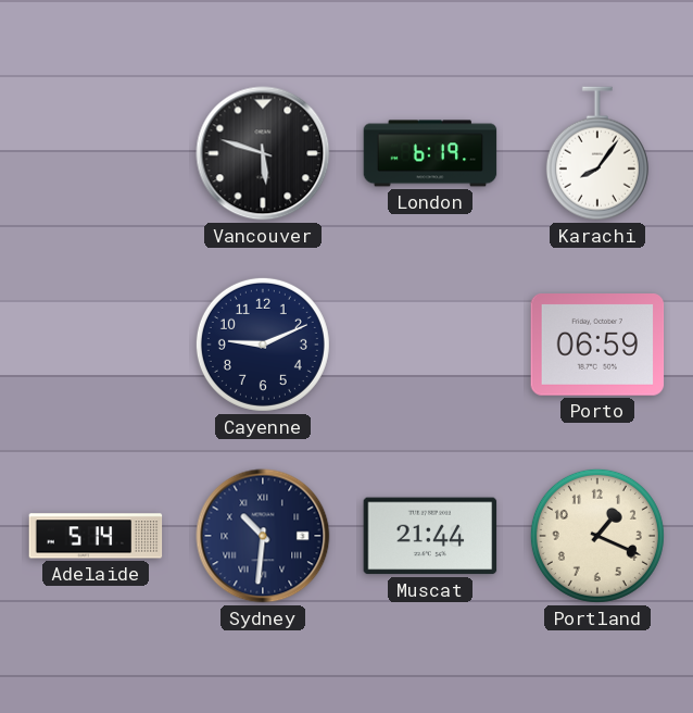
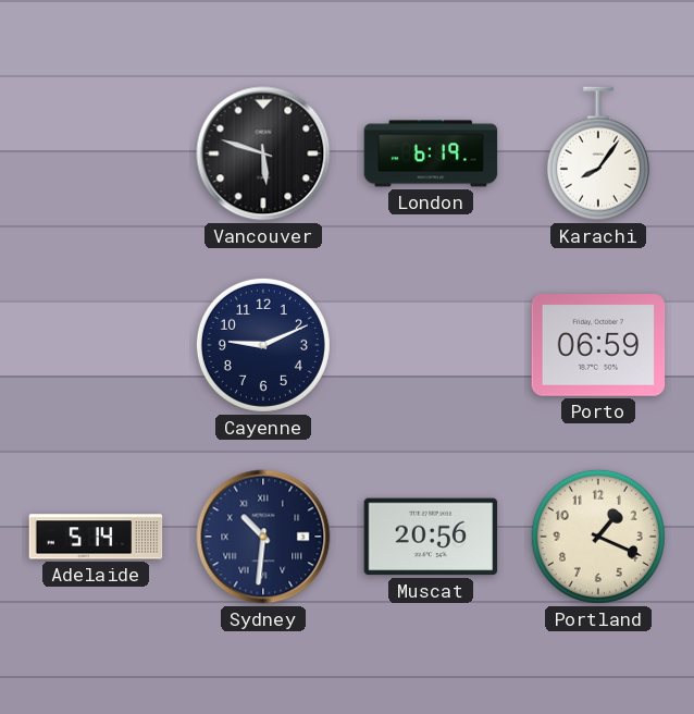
Muscat: 21:44 -> 20:56
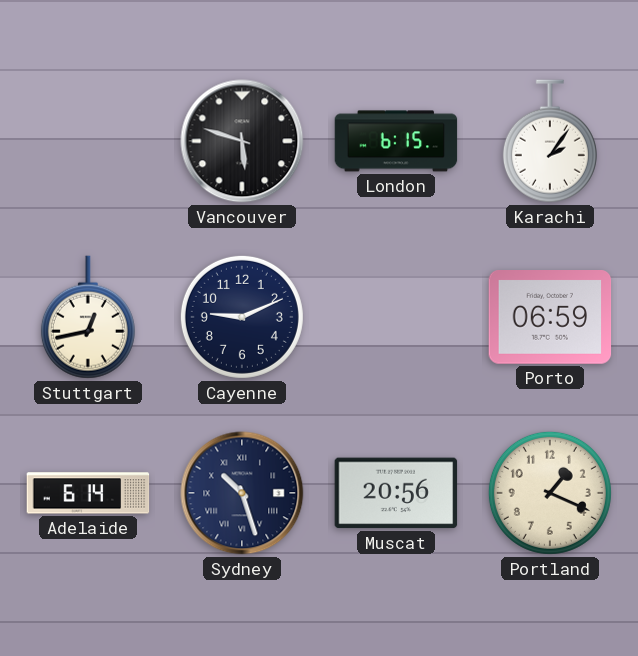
London: 6:19 -> 6:15
Karachi: 8:06 -> 2:06
Stuttgart: none -> 12:43
Adelaide: 5:14 -> 6:14
Sydney: 10:31 -> 10:27
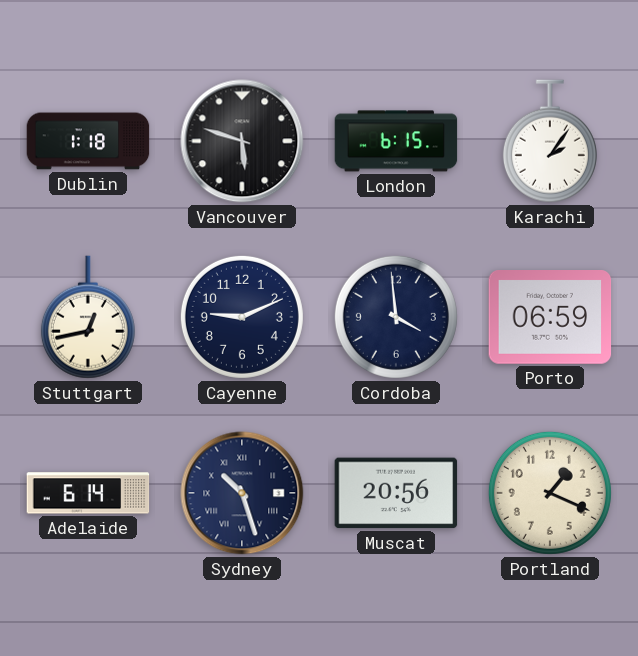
Dublin: none -> 1:18
Cordoba: none -> 3:59
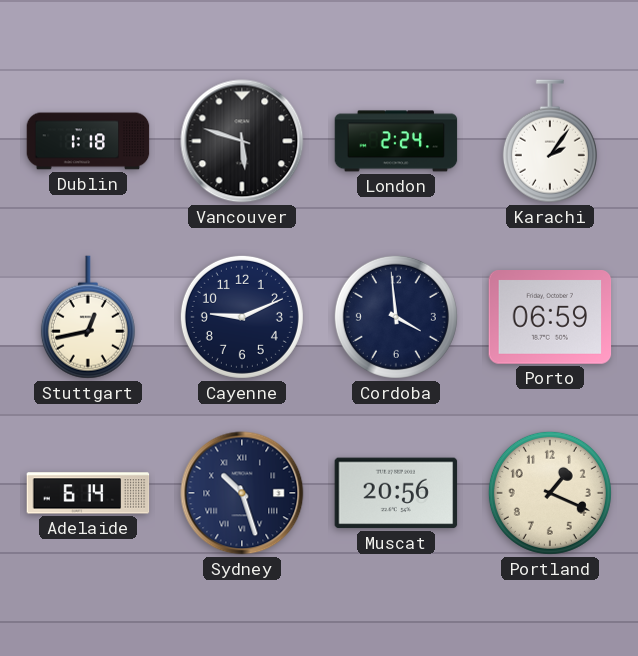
London: 6:15 -> 2:24
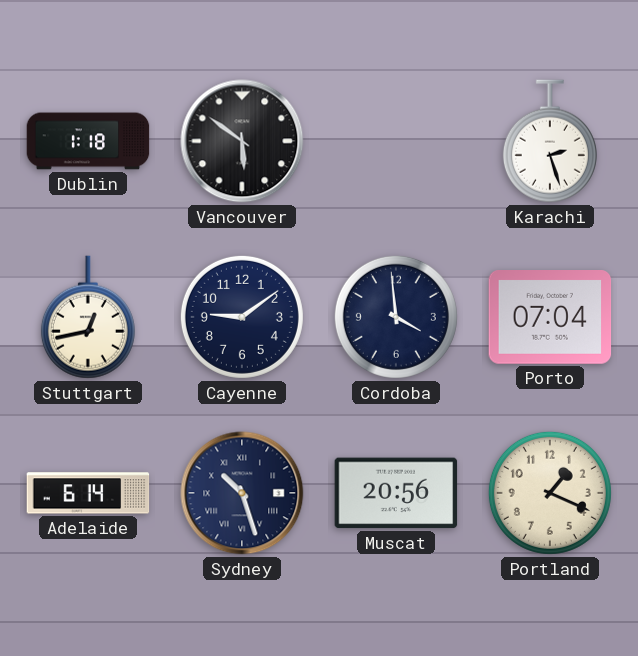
Vancouver: 5:48 -> 5:51
London: 2:24 -> none
Karachi: 2:06 -> 2:27
Cayenne: 9:11 -> 9:09
Porto: 06:59 -> 07:04
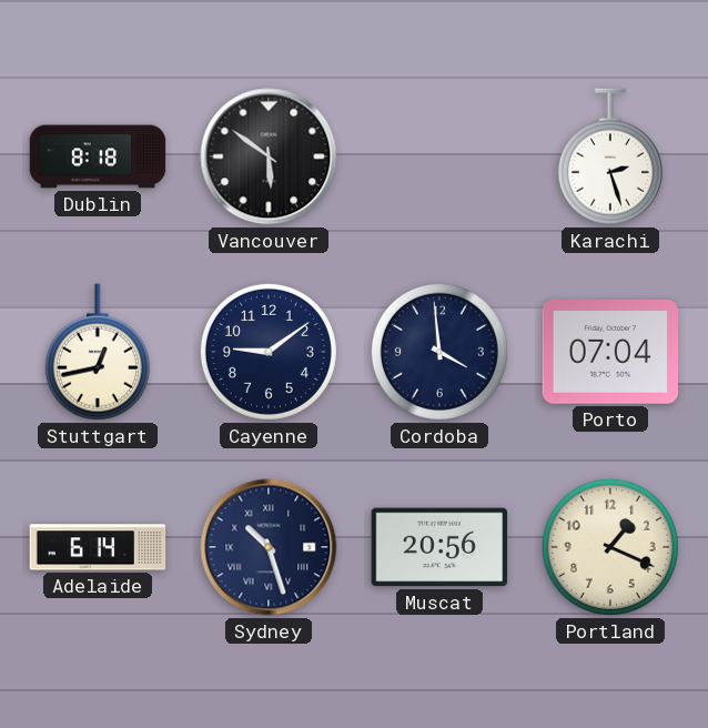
Dublin: 1:18 -> 8:18
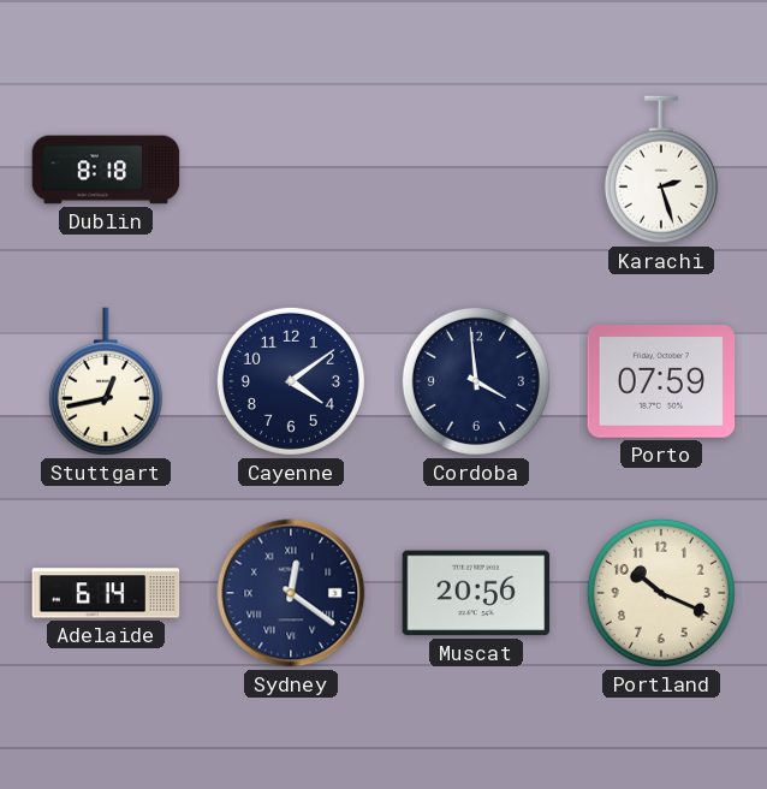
Vancouver: 5:51 -> none
Cayenne: 9:09 -> 4:09
Porto: 07:04 -> 07:59
Sydney: 10:27 -> 12:21
Portland: 1:19 -> 10:19
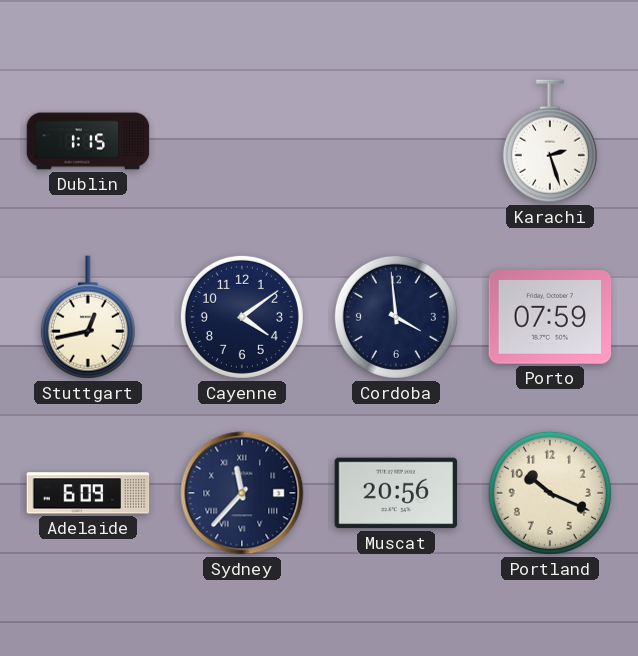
Dublin: 8:18 -> 1:15
Adelaide: 6:14 -> 6:09
Sydney: 12:21 -> 11:37
